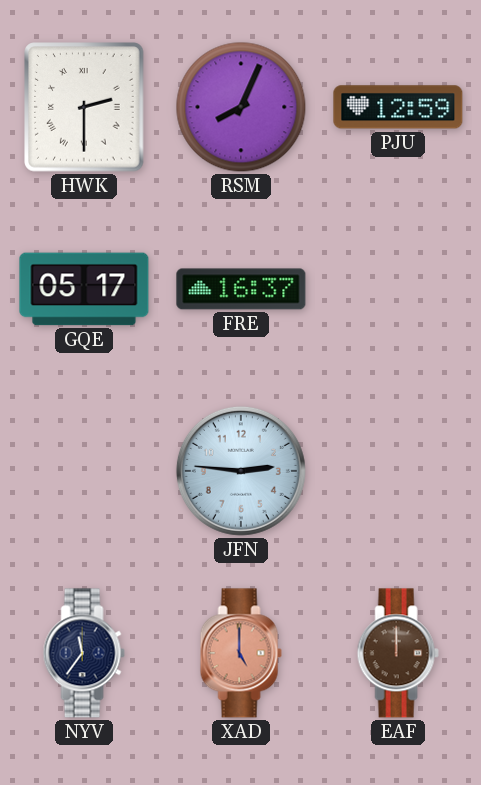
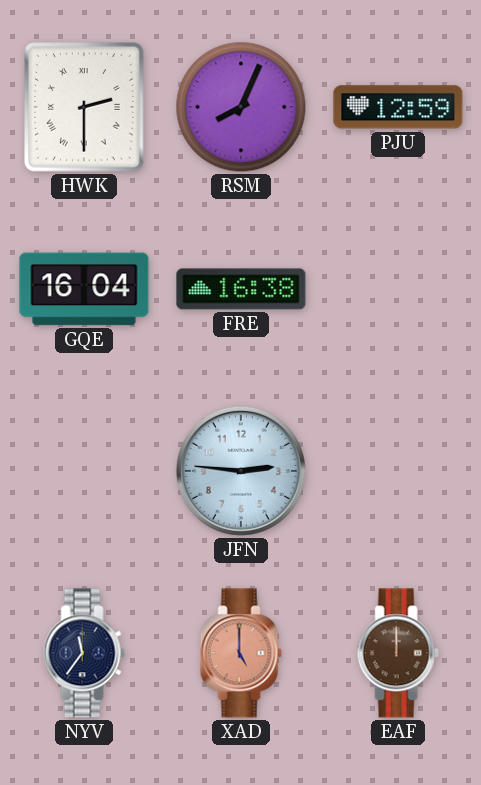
GQE: 05:17 -> 16:04
FRE: 16:37 -> 16:38
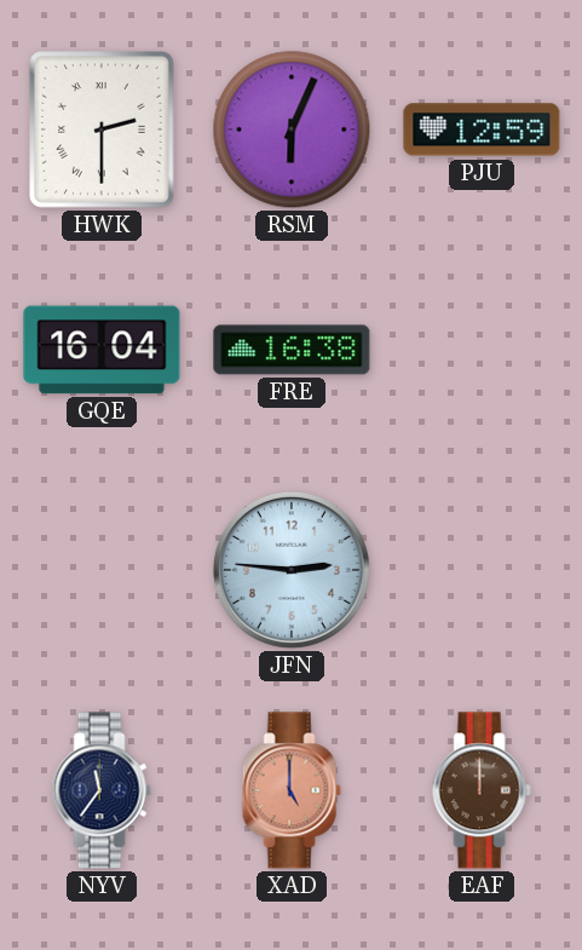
RSM: 8:04 -> 6:04
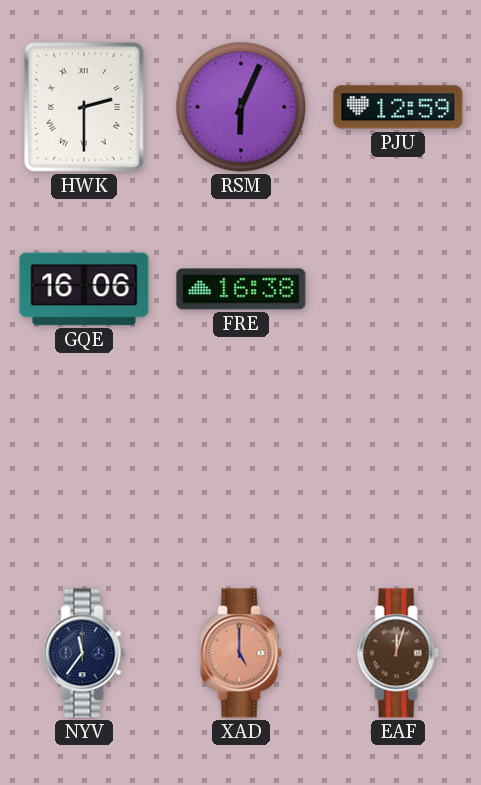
GQE: 16:04 -> 16:06
JFN: 2:46 -> none
EAF: 12:00 -> 12:03
